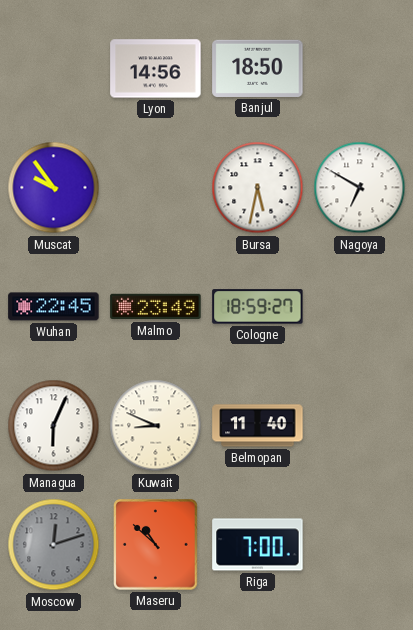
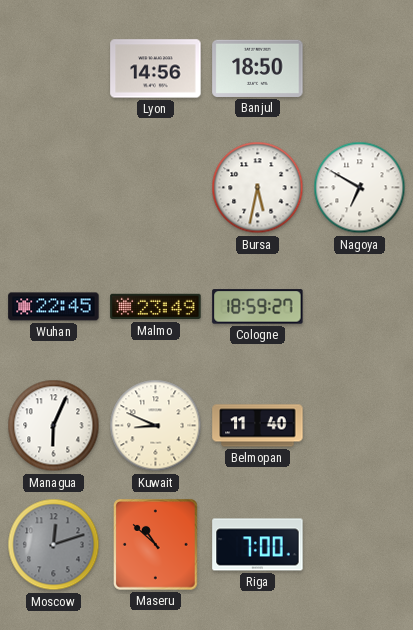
Muscat: 9:54 -> none
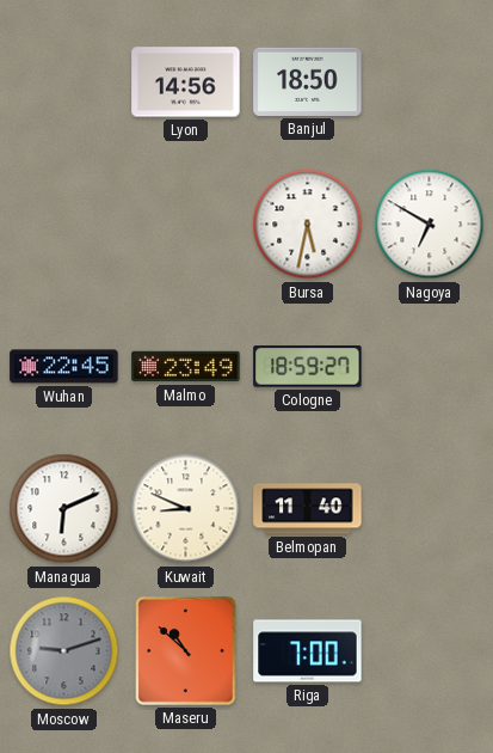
Managua: 6:04 -> 6:11
Moscow: 12:12 -> 9:12
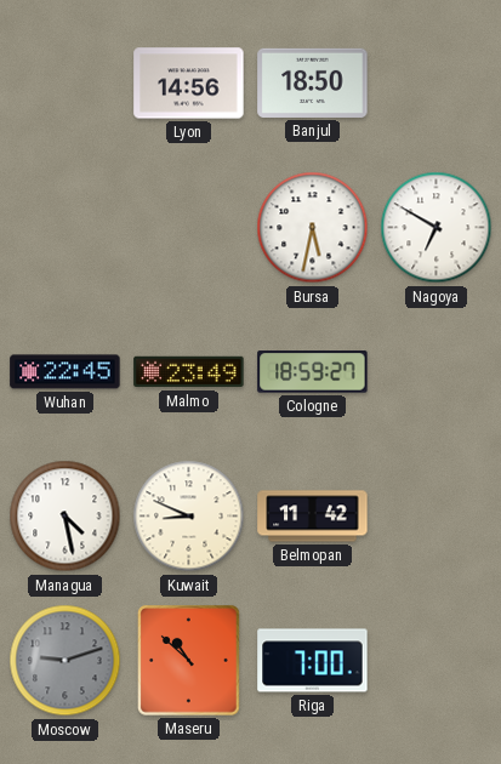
Managua: 6:11 -> 4:28
Belmopan: 11:40 -> 11:42
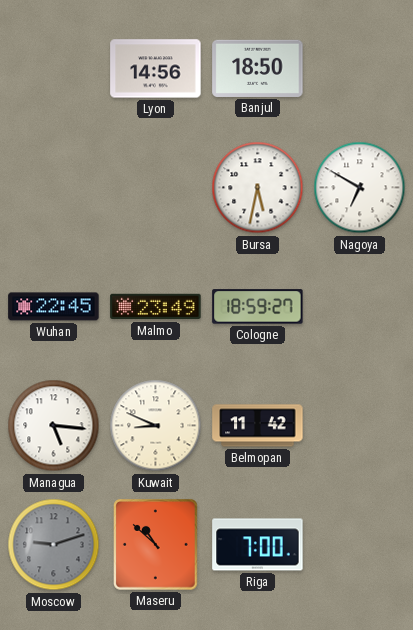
Managua: 4:28 -> 5:16
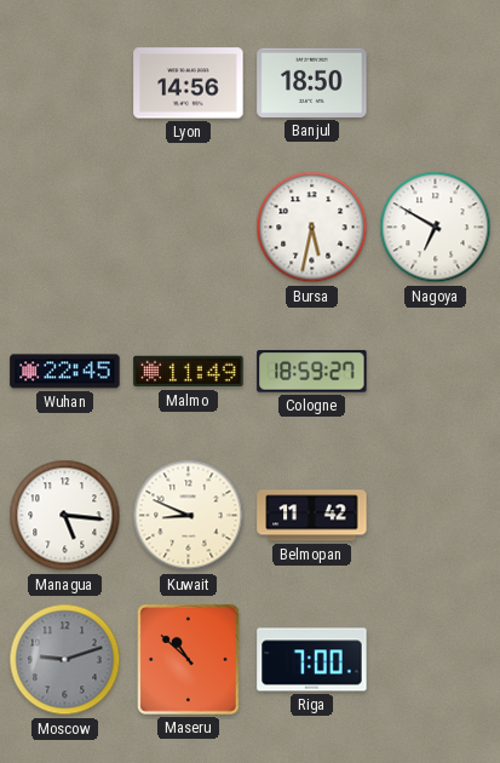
Malmo: 23:49 -> 11:49
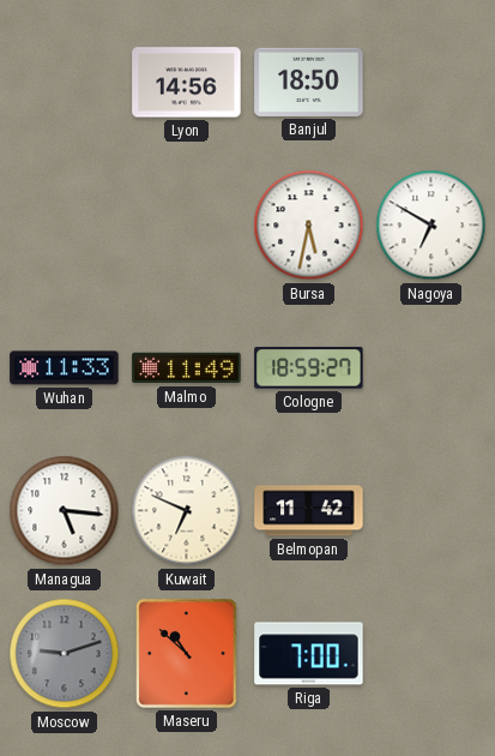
Wuhan: 22:45 -> 11:33
Kuwait: 8:49 -> 6:49
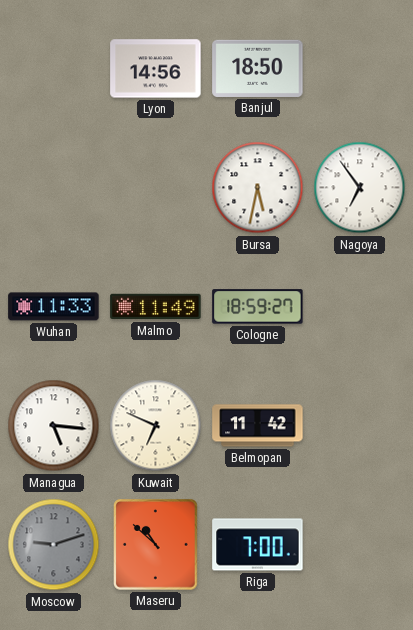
Nagoya: 6:50 -> 6:54
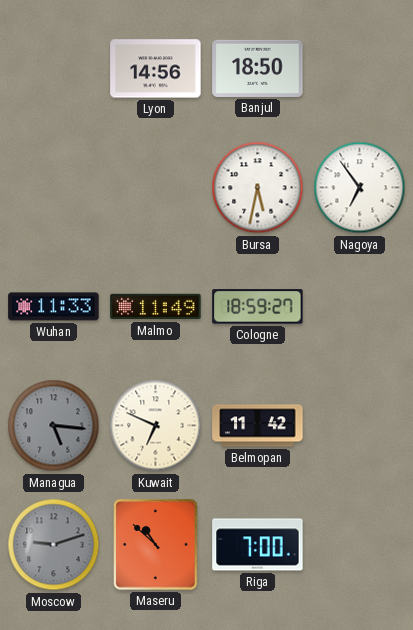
Managua dial: white -> grey
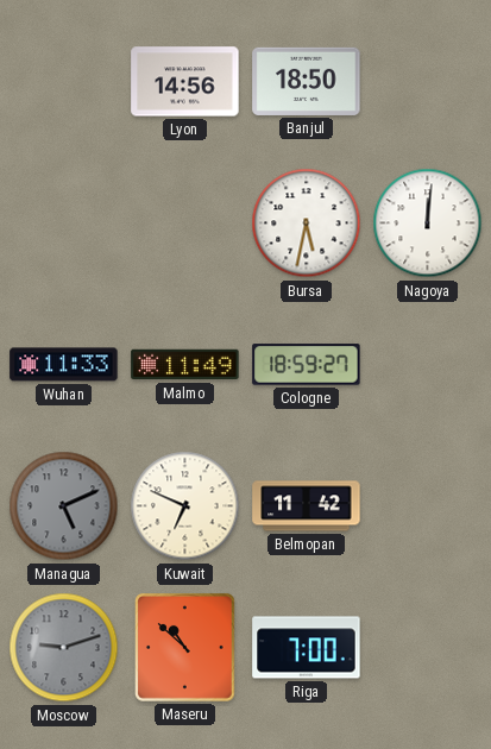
Nagoya: 6:54 -> 12:01
Managua: 5:16 -> 5:11
